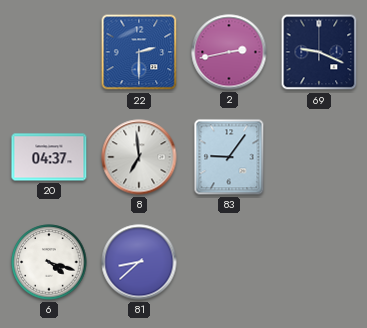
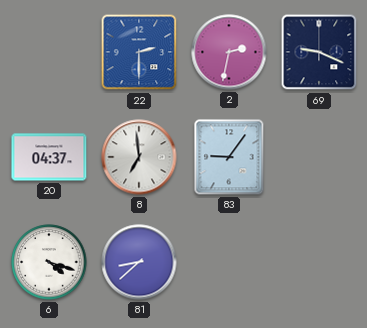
2: 2:43 -> 2:32
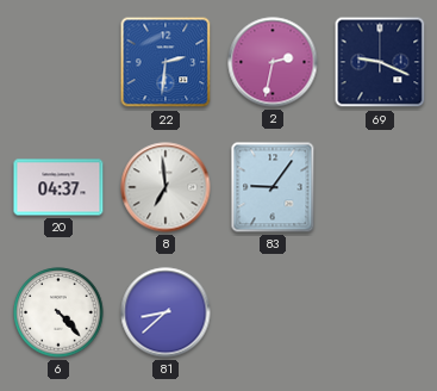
22: 2:30 -> 2:31
6: 4:18 -> 4:23
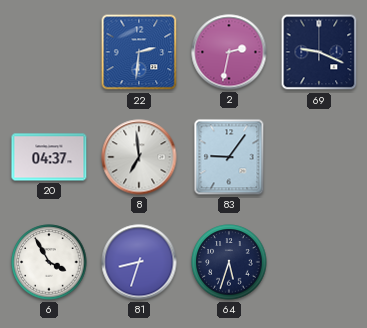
6: 4:23 -> 3:55
81: 8:38 -> 8:33
64: none -> 5:33
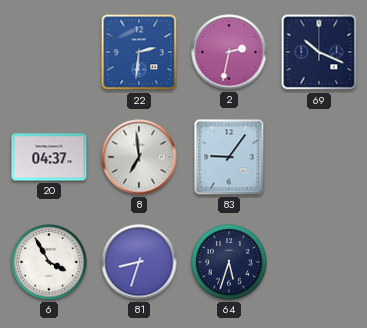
69: 9:19 -> 10:19
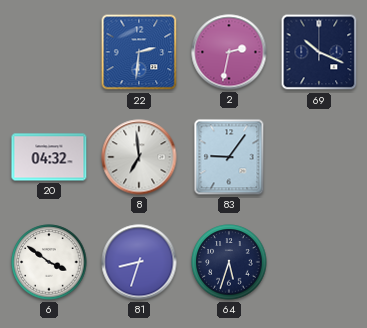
20: 04:37 -> 04:32
6: 3:55 -> 3:51
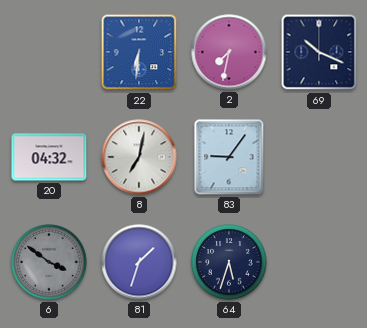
22: 2:31 -> 6:31
2: 2:32 -> 7:32
8: 6:59 -> 7:02
6 dial: white -> grey
81: 8:33 -> 1:33
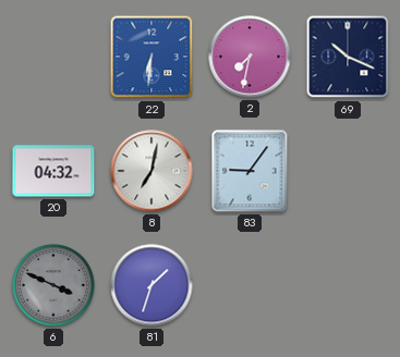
6: 3:51 -> 3:49
64: 5:33 -> none
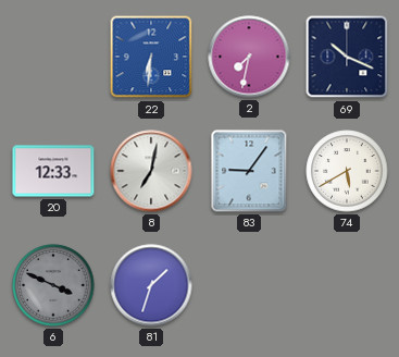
20: 04:32 -> 12:33
74: none -> 5:40
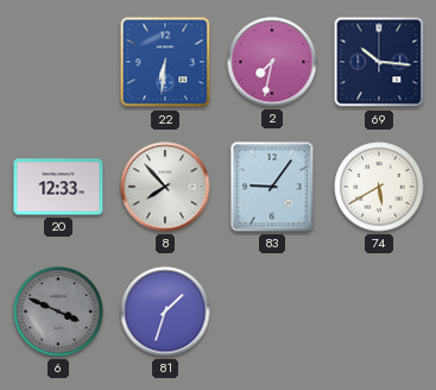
69: 10:19 -> 10:16
8: 7:02 -> 7:53
